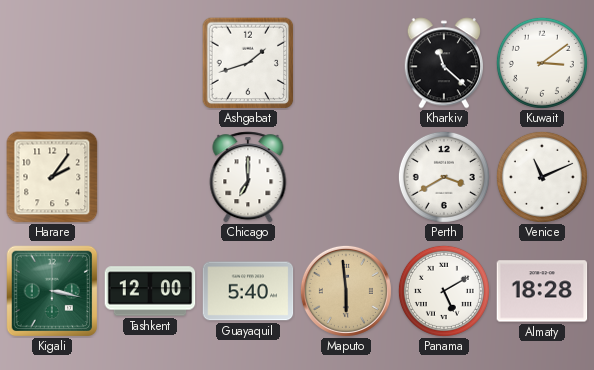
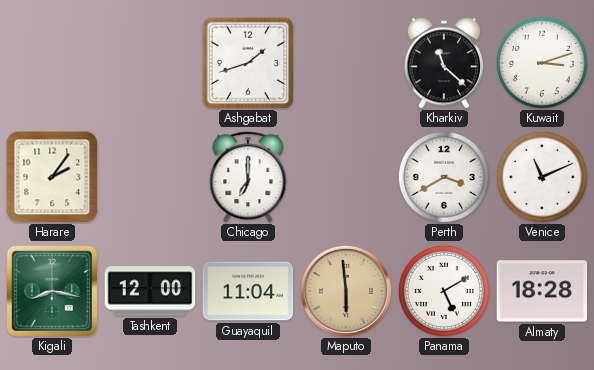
Kuwait: 3:09 -> 3:12
Kigali: 3:17 -> 8:17
Guayaquil: 5:40 -> 11:04
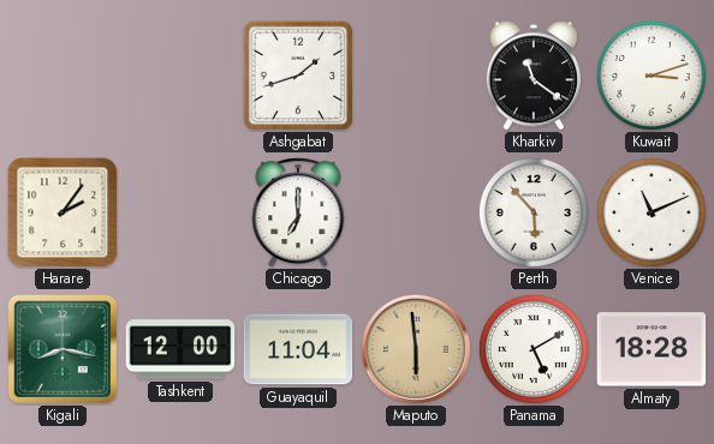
Kharkiv: 11:22 -> 11:21
Perth: 3:40 -> 5:53
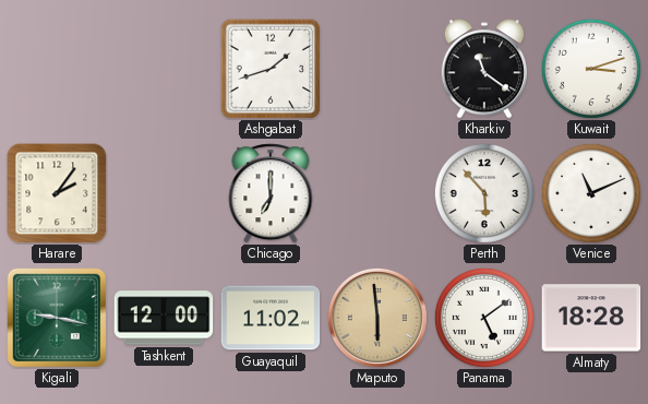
Kigali: 8:17 -> 9:17
Guayaquil: 11:04 -> 11:02
Panama: 5:10 -> 5:09
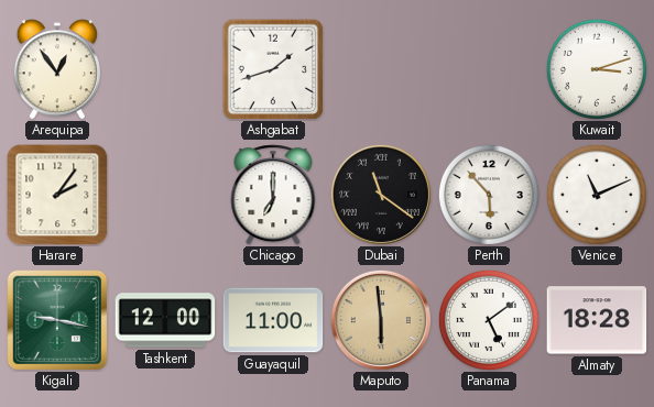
Arequipa: none -> 12:54
Kharkiv: 11:21 -> none
Dubai: none -> 11:21
Guayaquil: 11:02 -> 11:00
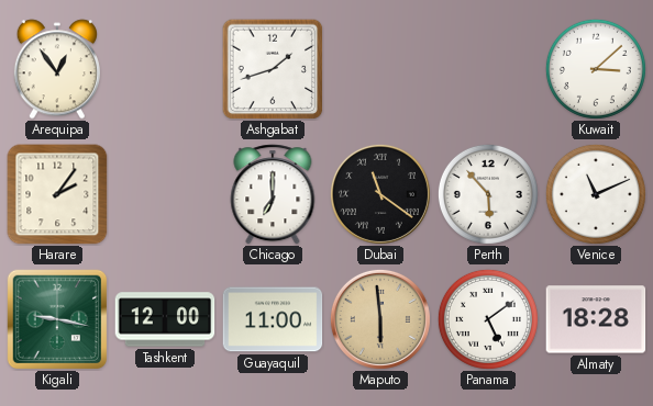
Kuwait: 3:12 -> 3:08
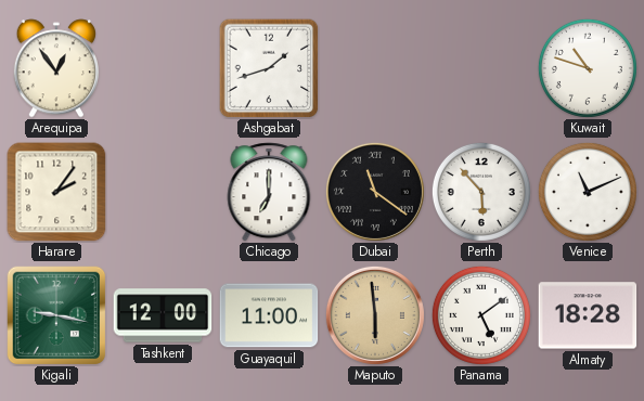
Kuwait: 3:08 -> 10:48
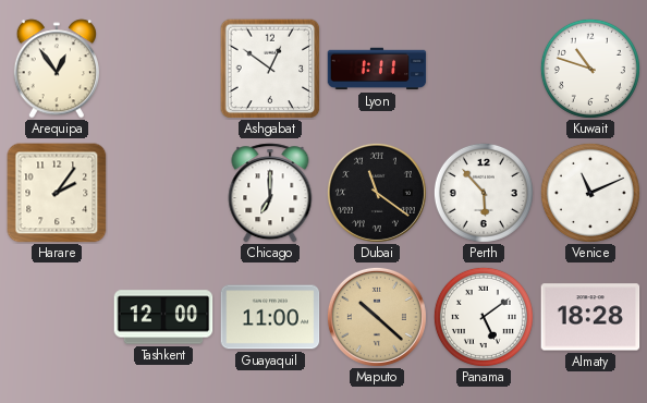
Ashgabat: 1:42 -> 12:51
Lyon: none -> 1:11
Kigali: 9:17 -> none
Maputo: 5:59 -> 10:22
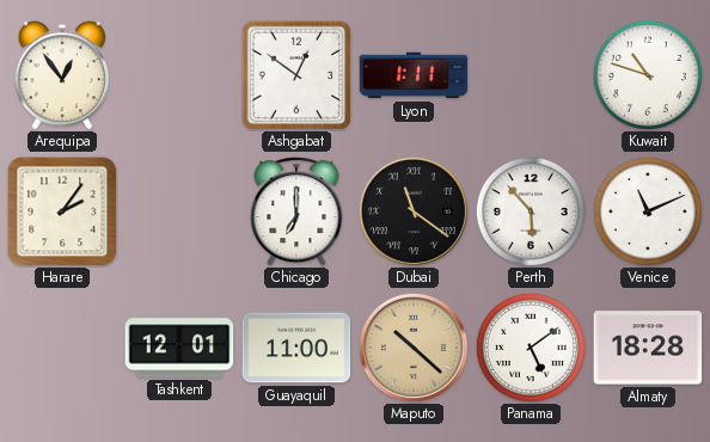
Tashkent: 12:00 -> 12:01
